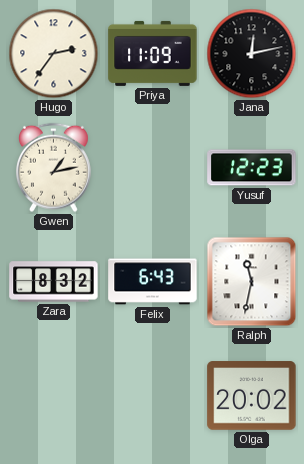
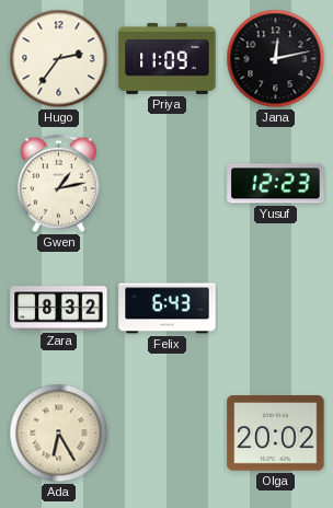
Ralph: 11:32 -> none
Ada: none -> 6:25
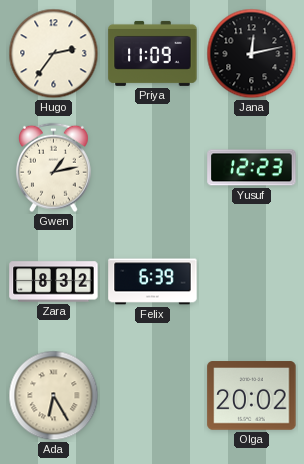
Felix: 6:43 -> 6:39
